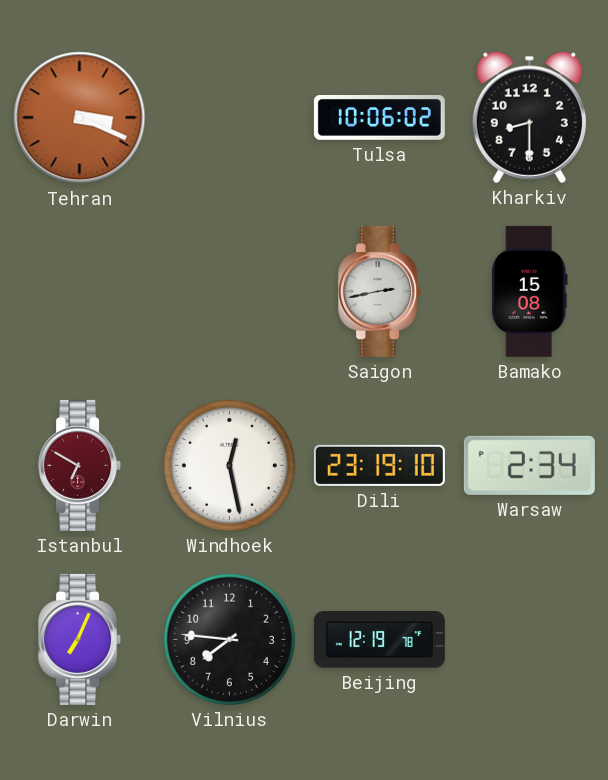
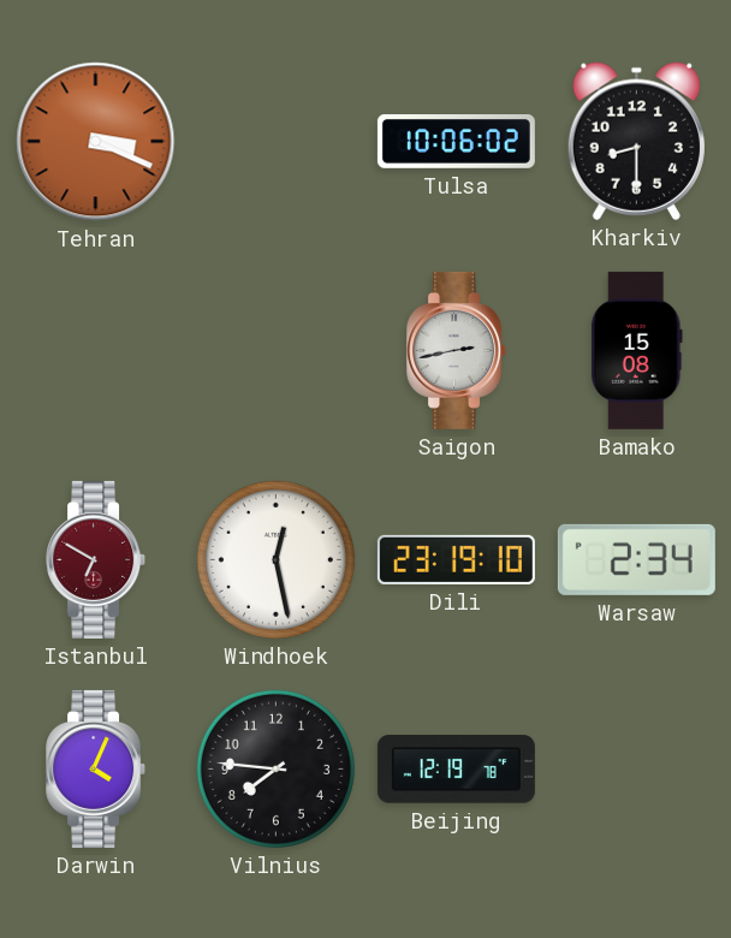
Darwin: 7:04 -> 4:04
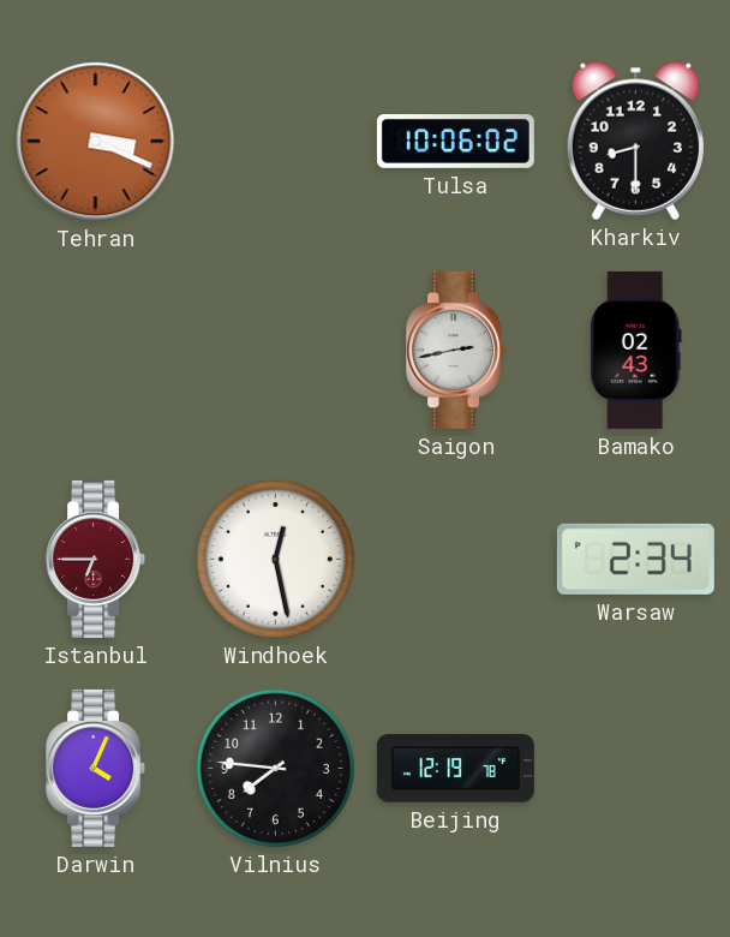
Bamako: 15:08 -> 02:43
Istanbul: 6:50 -> 6:45
Dili: 23:19 -> none
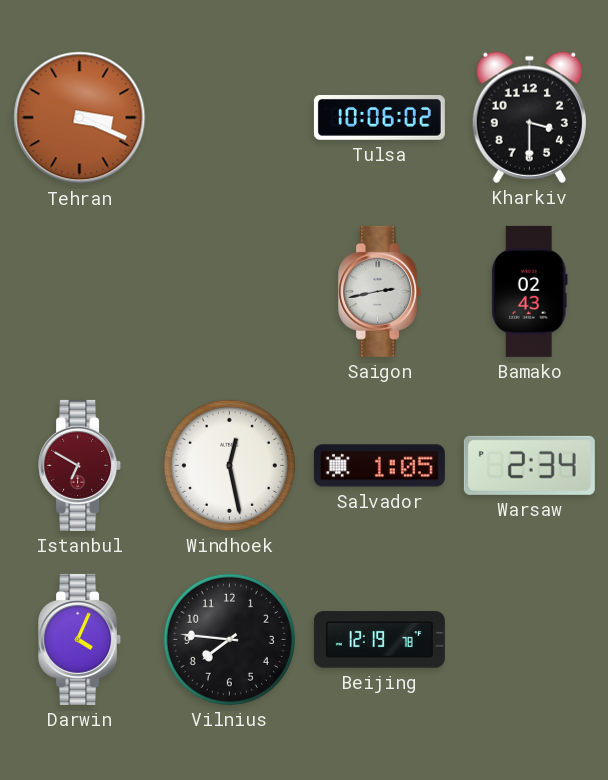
Kharkiv: 8:30 -> 3:30
Istanbul: 6:45 -> 6:50
Salvador: none -> 1:05
